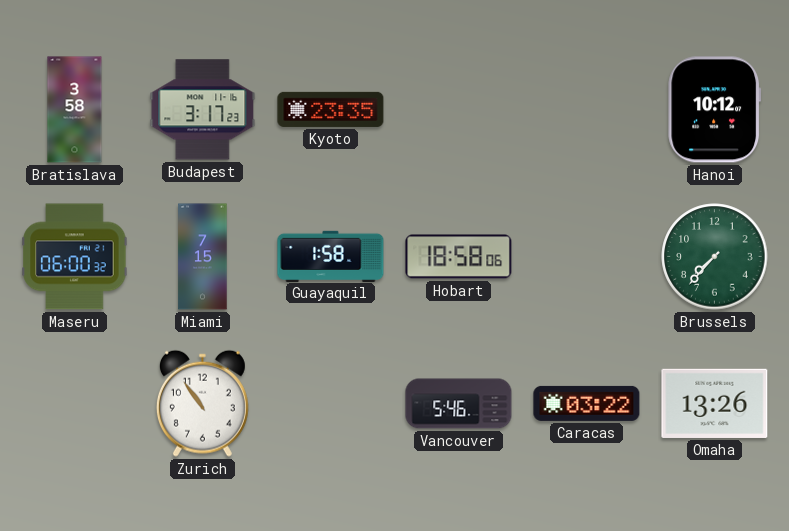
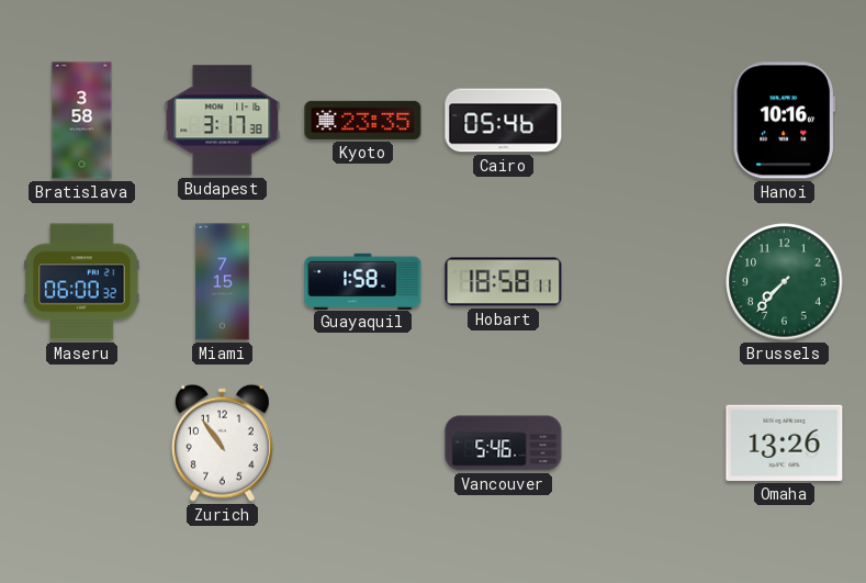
Budapest: 3:17:23 -> 3:17:38
Cairo: none -> 05:46
Hanoi: 10:12 -> 10:16
Hobart: 18:58:06 -> 18:58:11
Caracas: 03:22 -> none
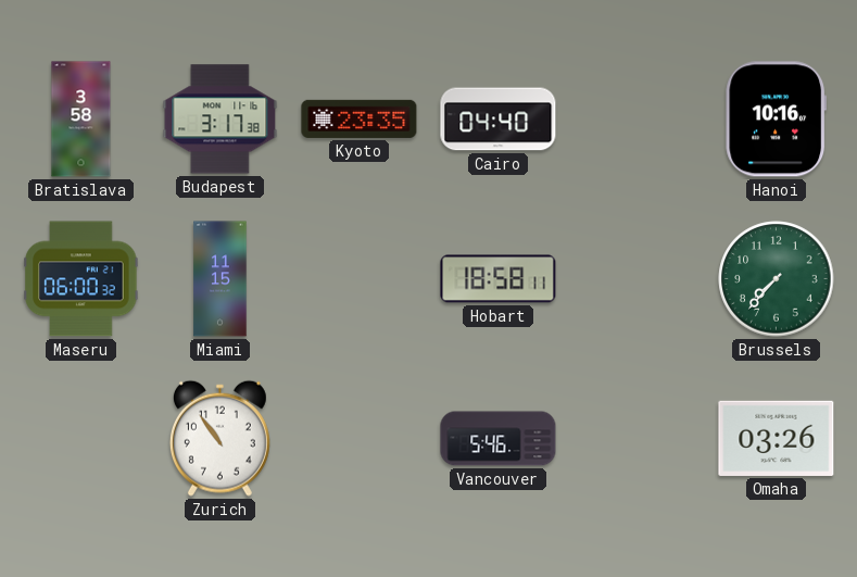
Cairo: 05:46 -> 04:40
Miami: 7:15 -> 11:15
Guayaquil: 1:58 -> none
Omaha: 13:26 -> 03:26
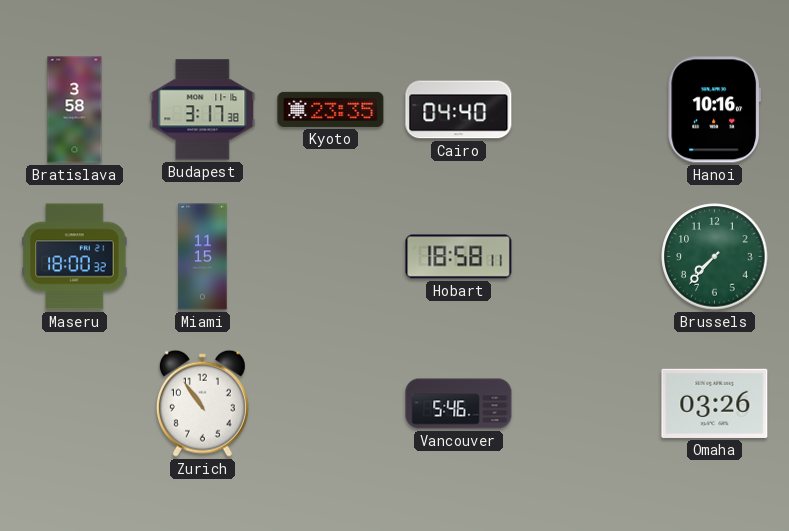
Maseru: 06:00 -> 18:00
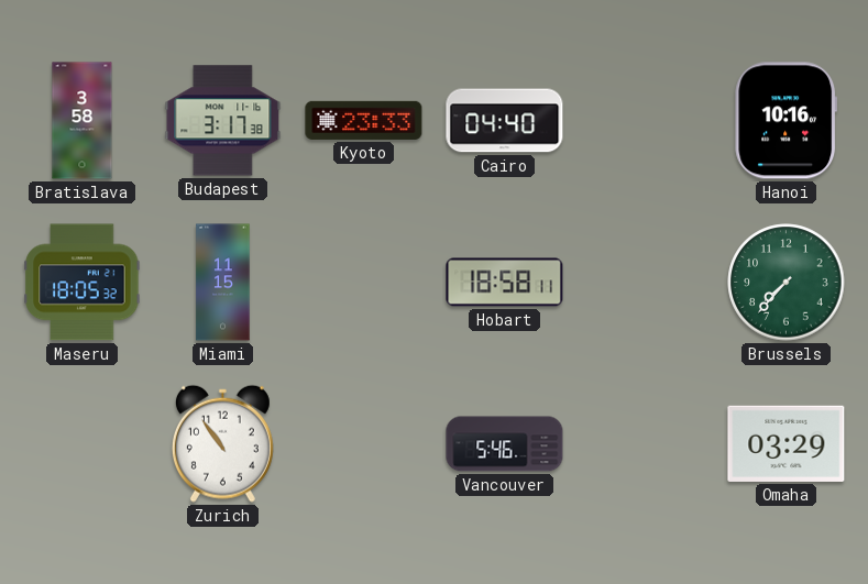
Kyoto: 23:35 -> 23:33
Maseru: 18:00 -> 18:05
Omaha: 03:26 -> 03:29
